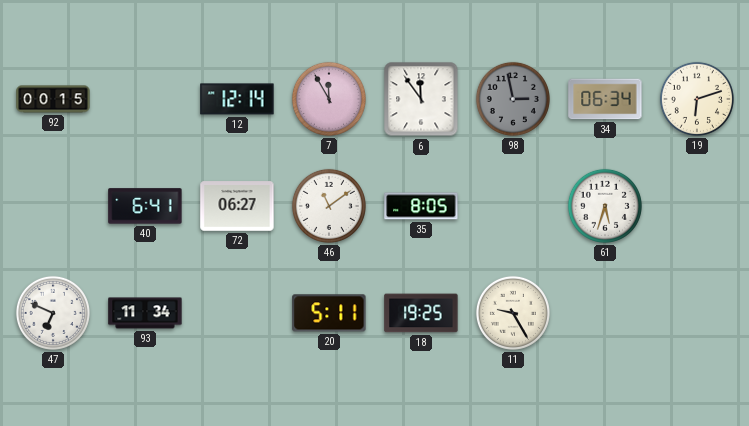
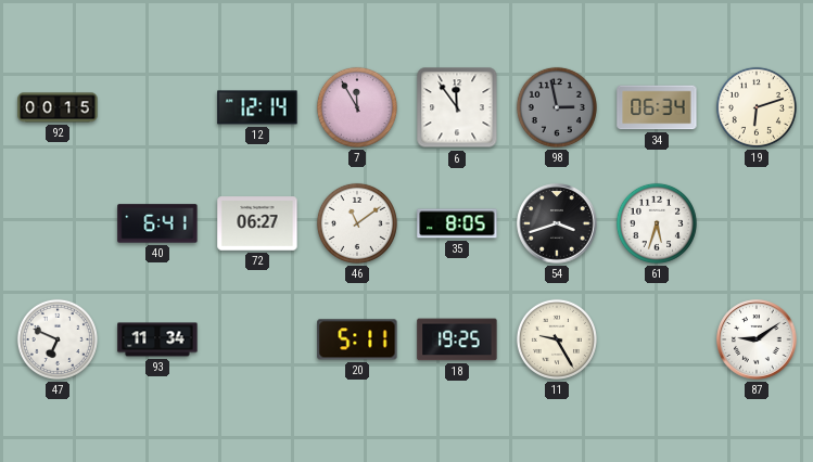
54: none -> 3:42
87: none -> 9:09
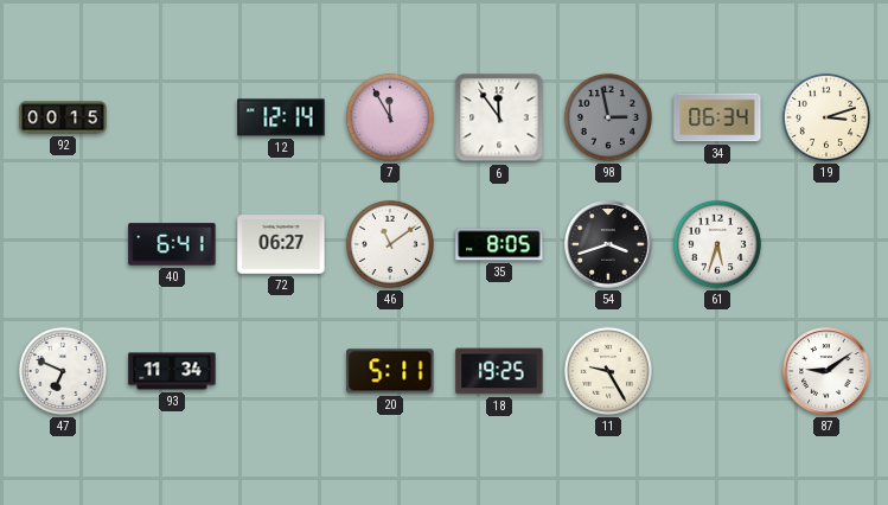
19: 6:12 -> 3:12
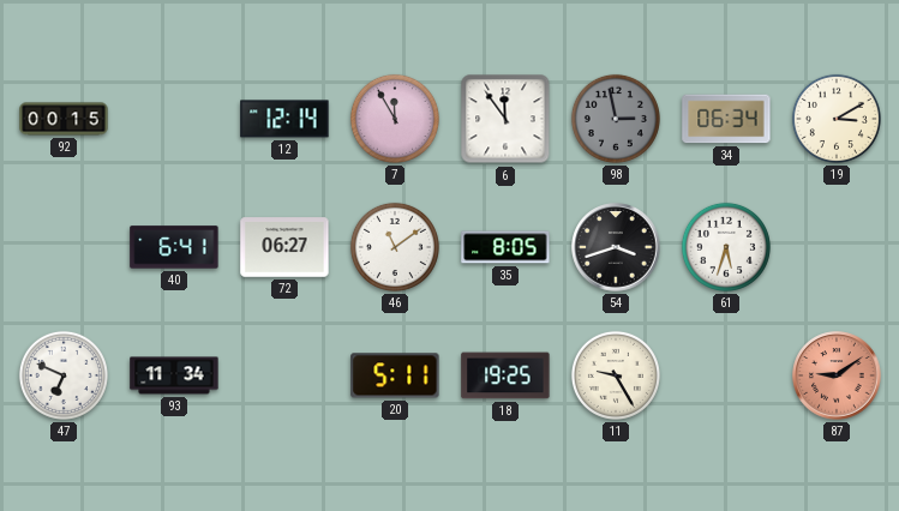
19: 3:12 -> 3:10
87 dial: white -> salmon
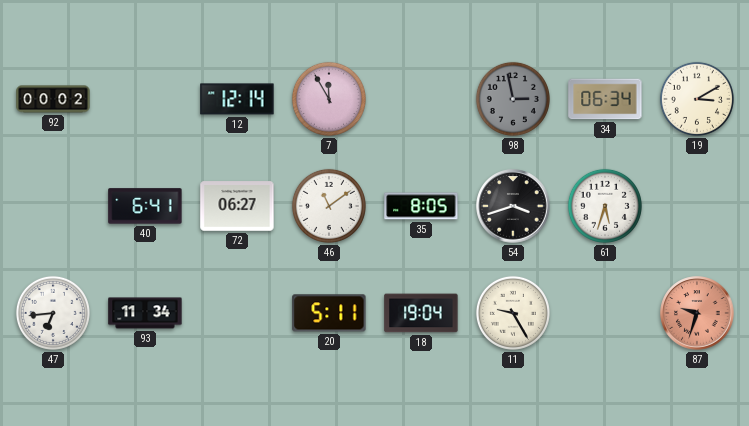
92: 00:15 -> 00:02
6: 11:54 -> none
47: 6:49 -> 6:44
18: 19:25 -> 19:04
87: 9:09 -> 9:33
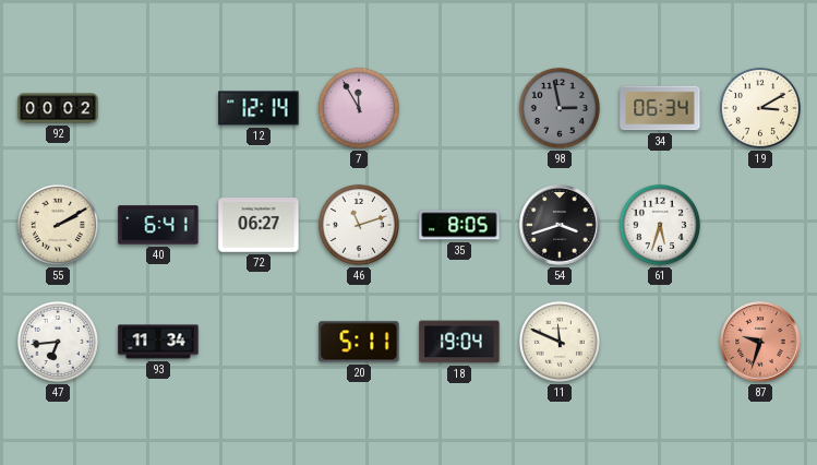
55: none -> 2:10
46: 11:09 -> 11:12
11: 9:25 -> 11:49
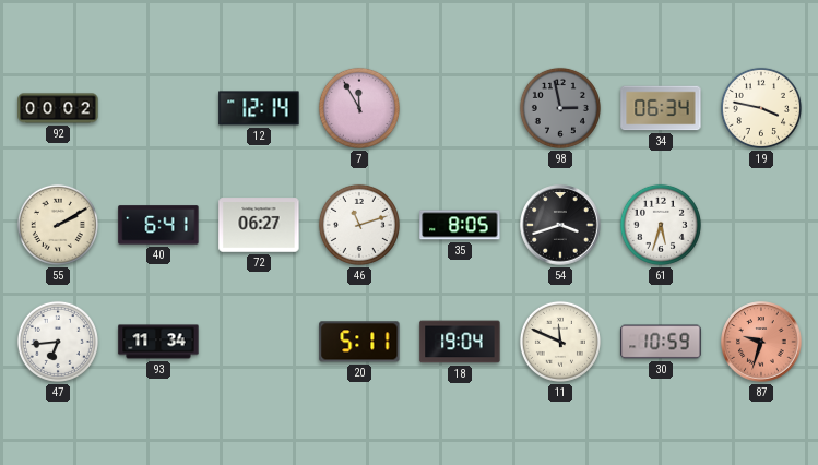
19: 3:10 -> 3:47
30: none -> 10:59
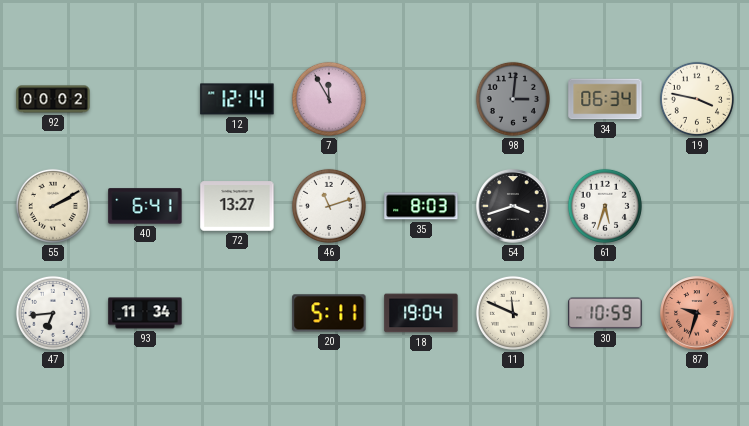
98: 2:58 -> 3:01
72: 06:27 -> 13:27
35: 8:05 -> 8:03
